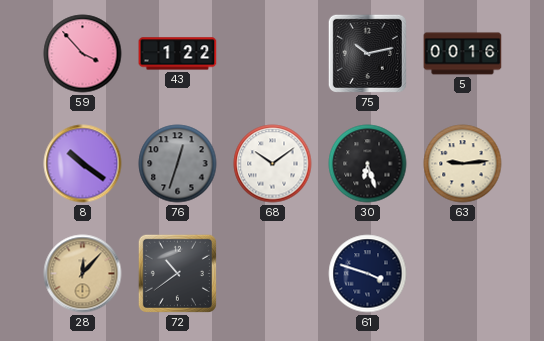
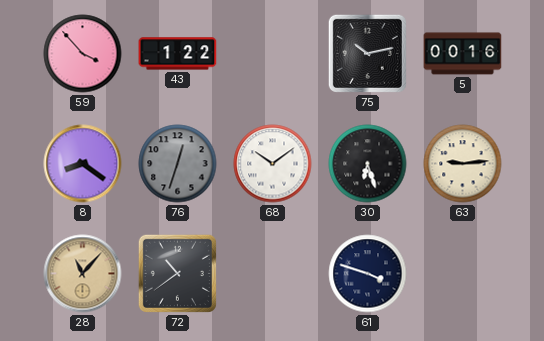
8: 10:21 -> 8:21
28: 12:07 -> 11:07
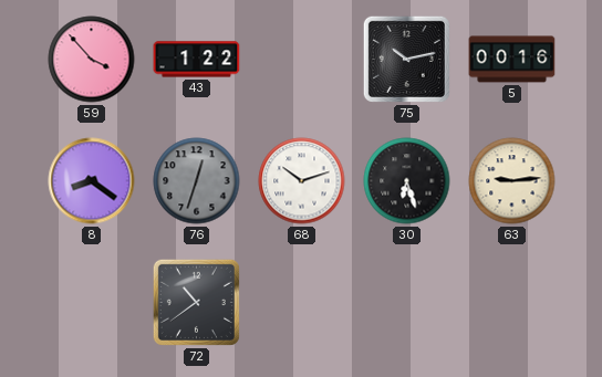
68: 10:09 -> 10:12
28: 11:07 -> none
61: 3:48 -> none
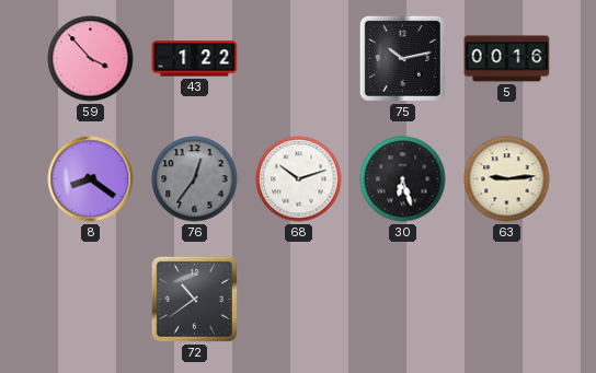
76: 12:33 -> 12:36
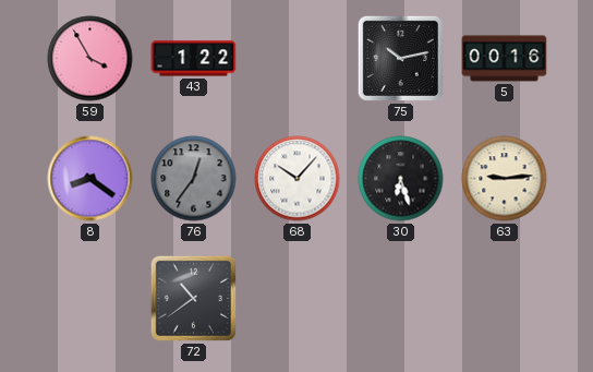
59: 3:53 -> 3:55
68: 10:12 -> 10:07
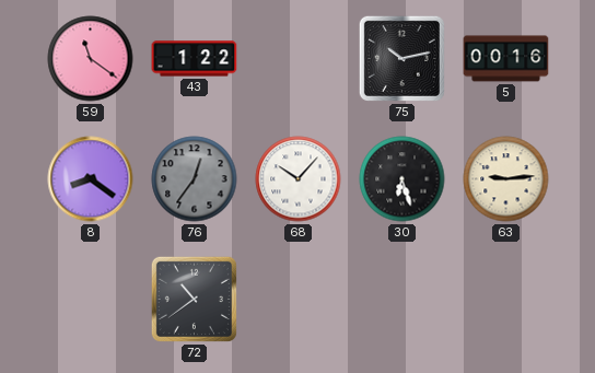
59: 3:55 -> 11:21
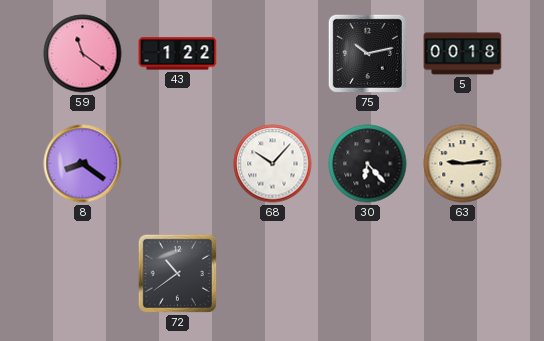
5: 00:16 -> 00:18
76: 12:36 -> none
30: 6:27 -> 6:23
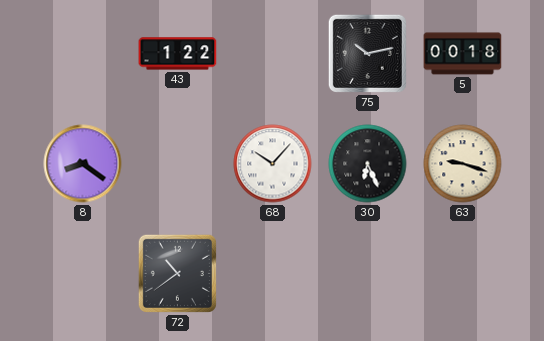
59: 11:21 -> none
30: 6:23 -> 6:26
63: 9:14 -> 9:18
